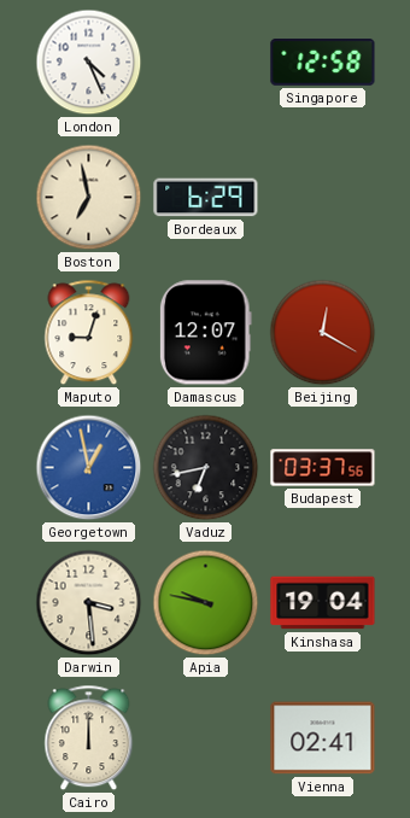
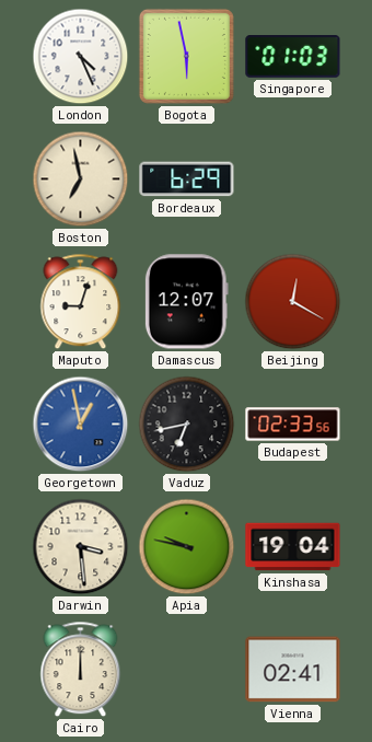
Bogota: none -> 5:58
Singapore: 12:58 -> 01:03
Budapest: 03:37 -> 02:33
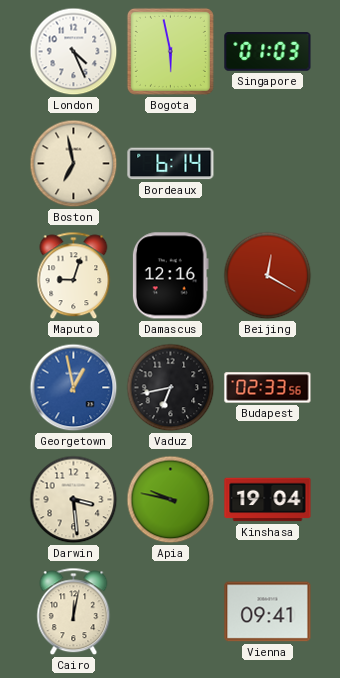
Bordeaux: 6:29 -> 6:14
Damascus: 12:07 -> 12:16
Cairo: 12:00 -> 12:02
Vienna: 02:41 -> 09:41
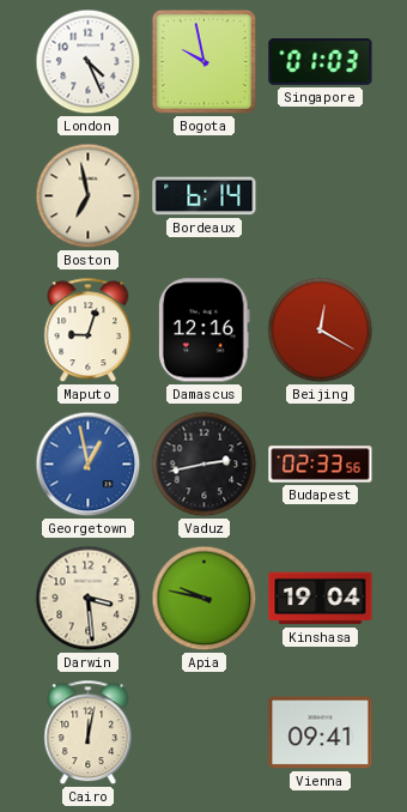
Bogota: 5:58 -> 9:58
Vaduz: 6:43 -> 2:43
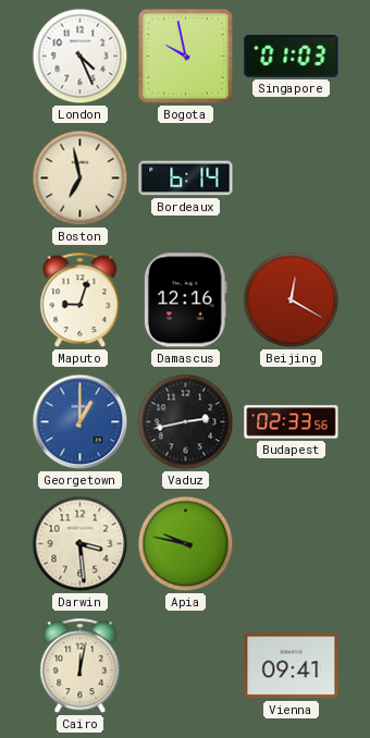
Georgetown: 12:58 -> 1:00
Kinshasa: 19:04 -> none
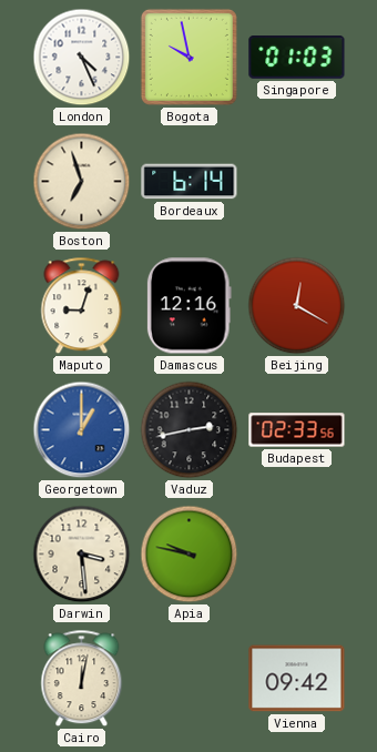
Boston: 6:58 -> 6:57
Vienna: 09:41 -> 09:42
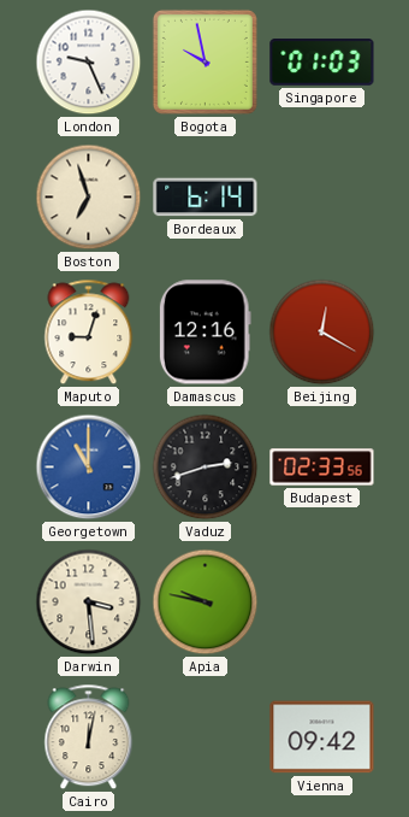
London: 4:26 -> 9:26
Georgetown: 1:00 -> 11:00
Vaduz: 2:43 -> 2:42
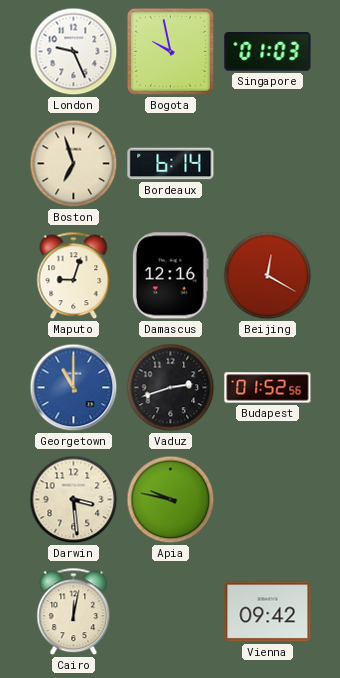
Budapest: 02:33 -> 01:52
